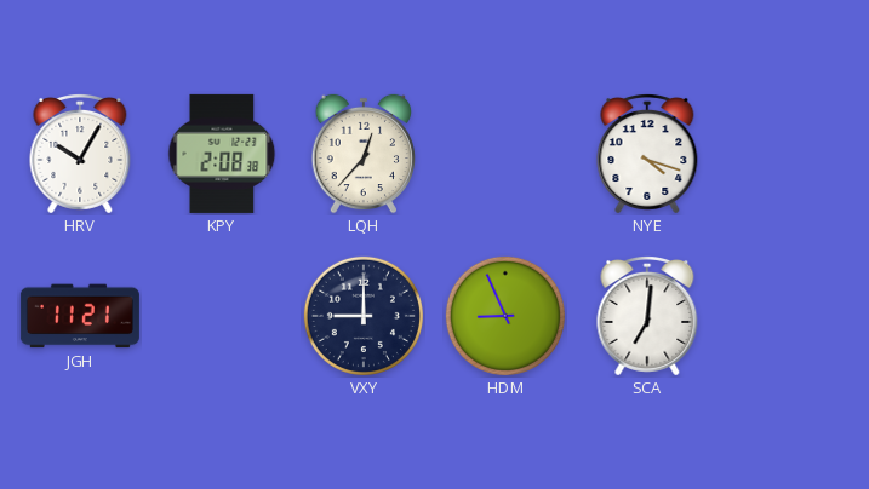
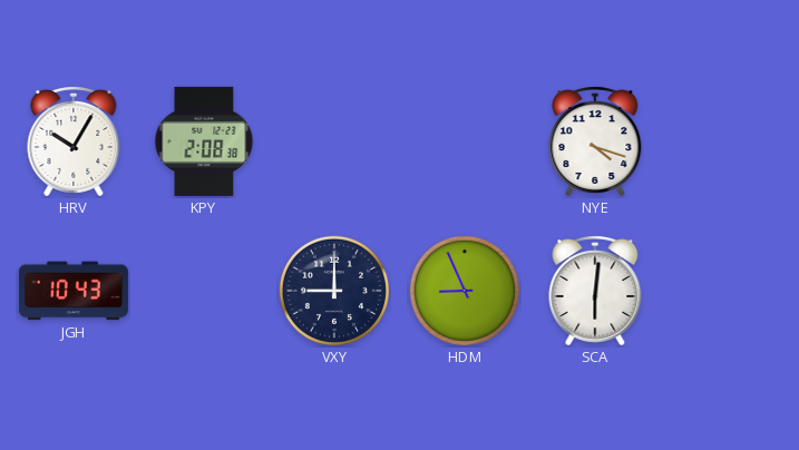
LQH: 12:37 -> none
JGH: 11:21 -> 10:43
SCA: 7:01 -> 6:01
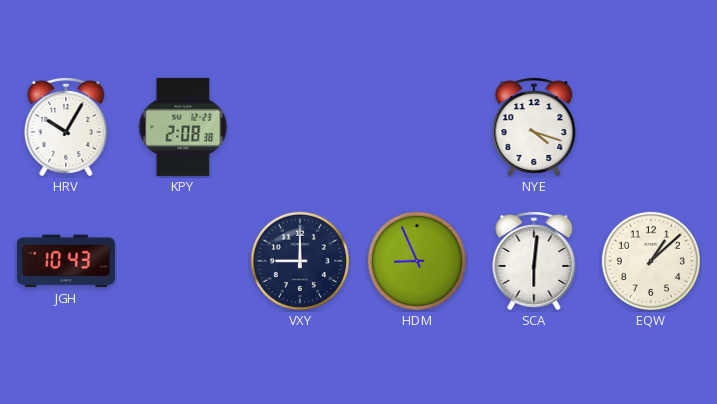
EQW: none -> 1:08
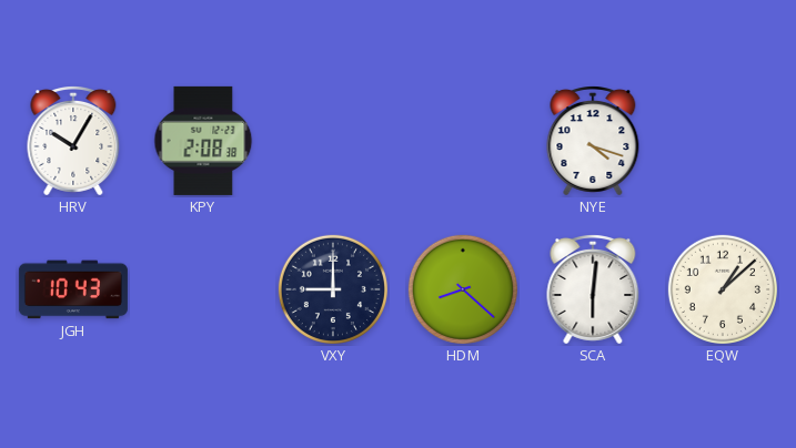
HDM: 8:56 -> 8:22
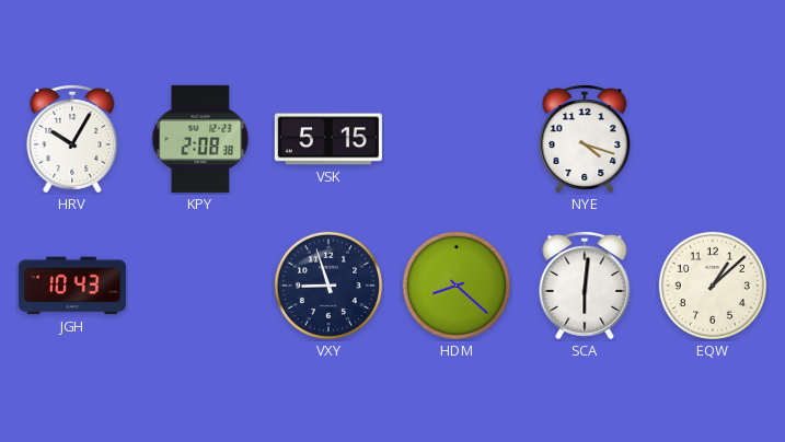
VSK: none -> 5:15
VXY: 9:00 -> 8:57
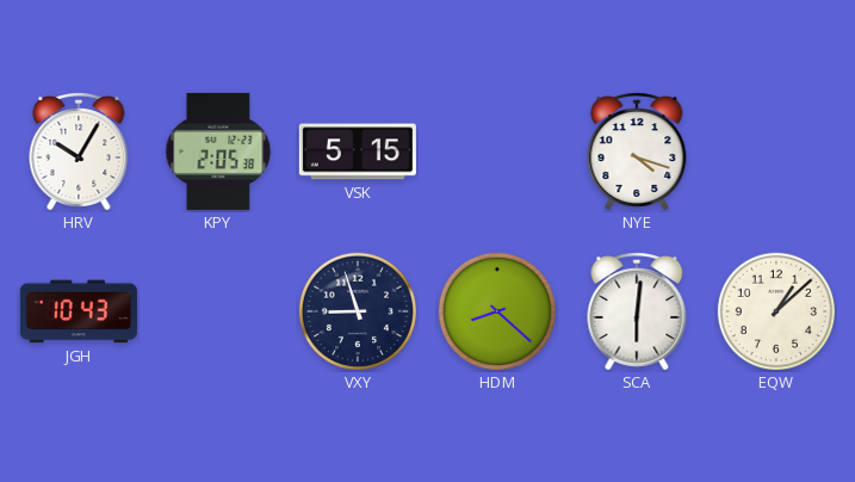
KPY: 2:08 -> 2:05
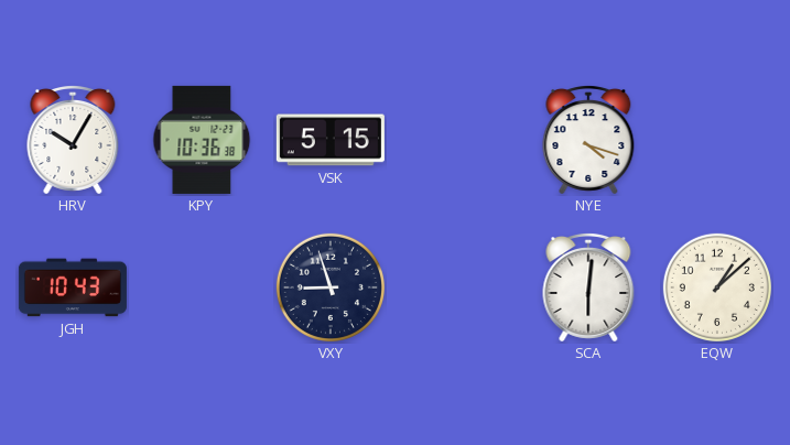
KPY: 2:05 -> 10:36
HDM: 8:22 -> none
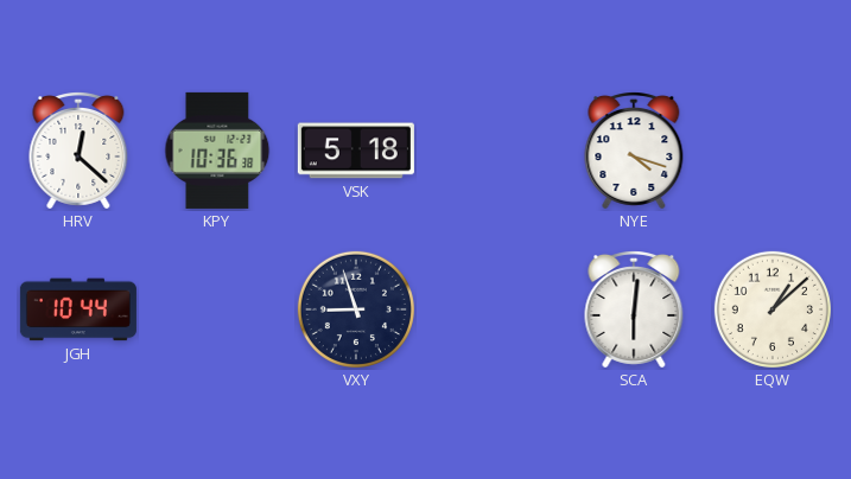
HRV: 10:05 -> 12:22
VSK: 5:15 -> 5:18
JGH: 10:43 -> 10:44
